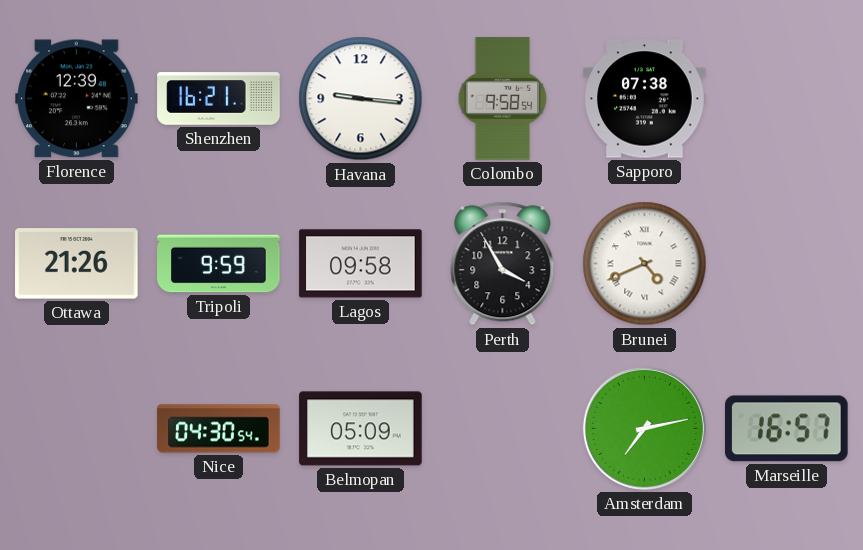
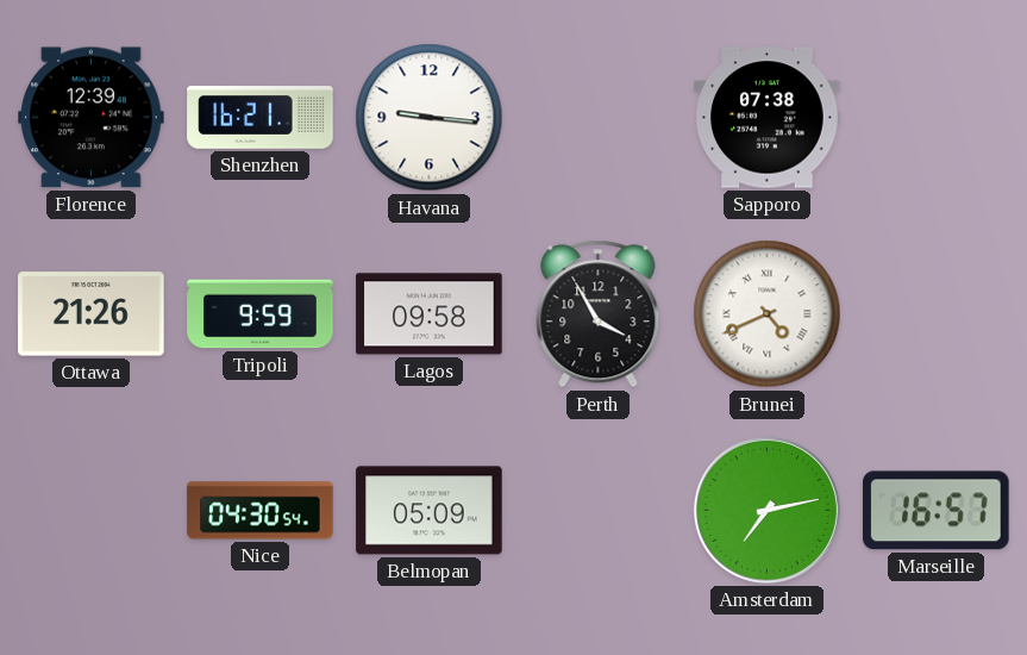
Colombo: 9:58 -> none
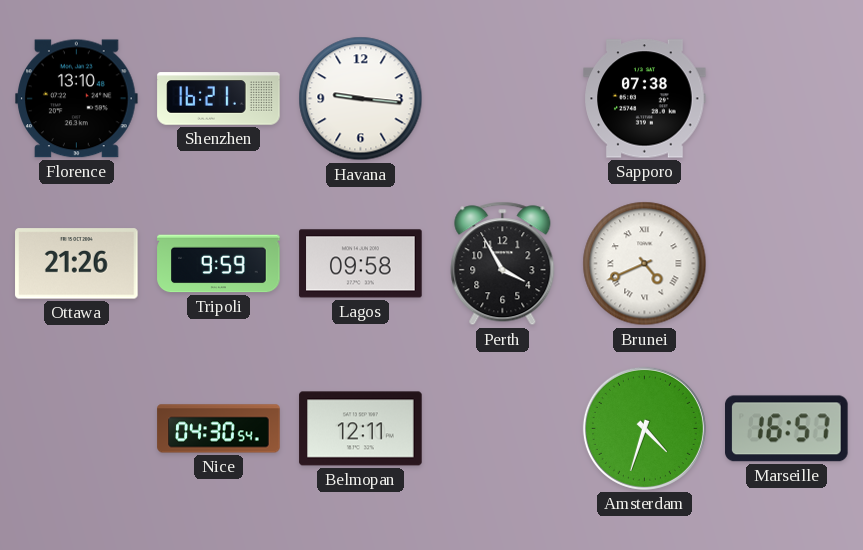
Florence: 12:39 -> 13:10
Belmopan: 05:09 -> 12:11
Amsterdam: 7:13 -> 4:33
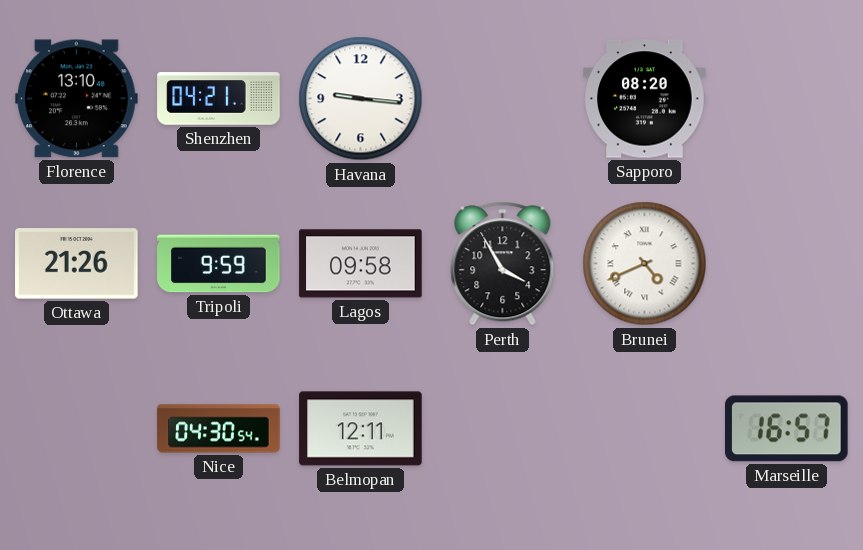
Shenzhen: 16:21 -> 04:21
Sapporo: 07:38 -> 08:20
Amsterdam: 4:33 -> none
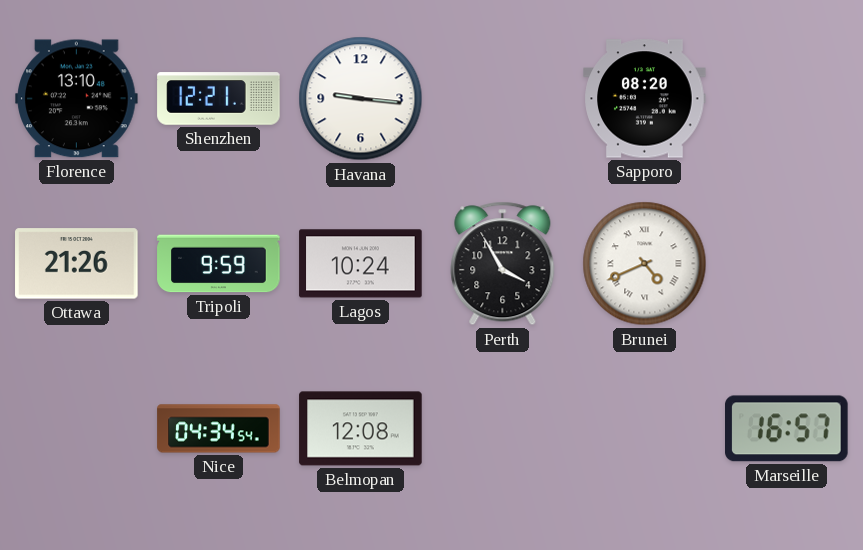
Shenzhen: 04:21 -> 12:21
Lagos: 09:58 -> 10:24
Nice: 04:30 -> 04:34
Belmopan: 12:11 -> 12:08
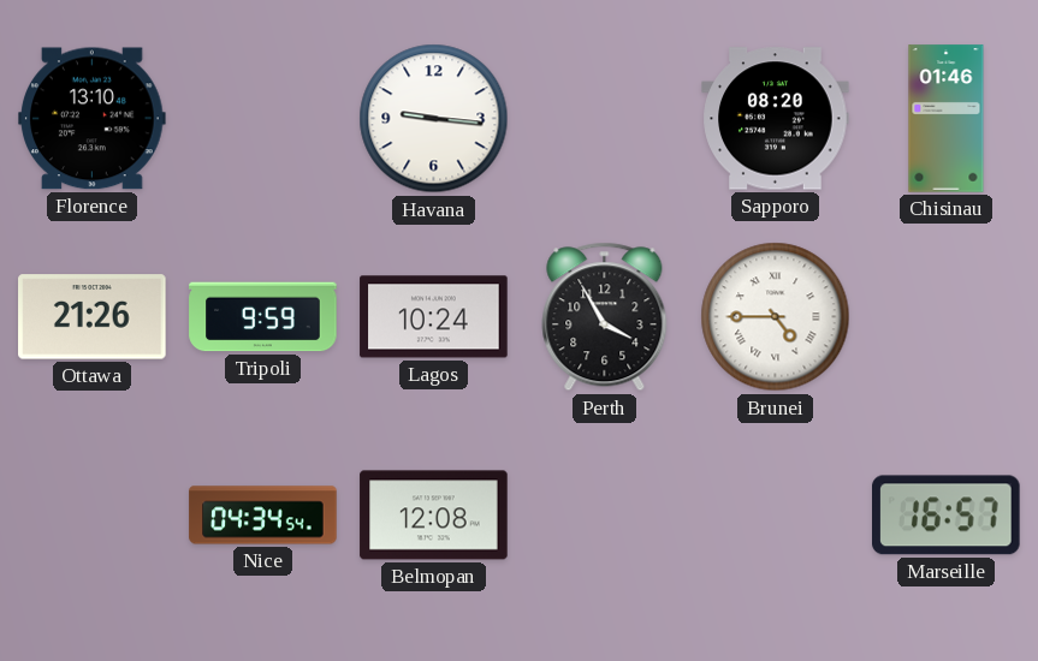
Shenzhen: 12:21 -> none
Chisinau: none -> 01:46
Brunei: 4:41 -> 4:45
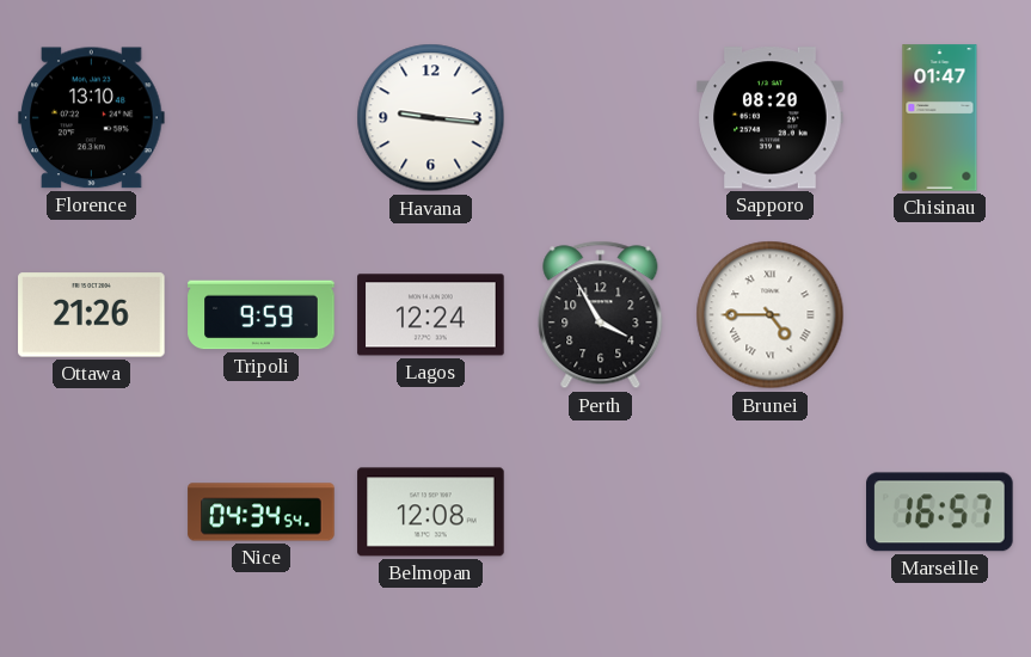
Chisinau: 01:46 -> 01:47
Lagos: 10:24 -> 12:24
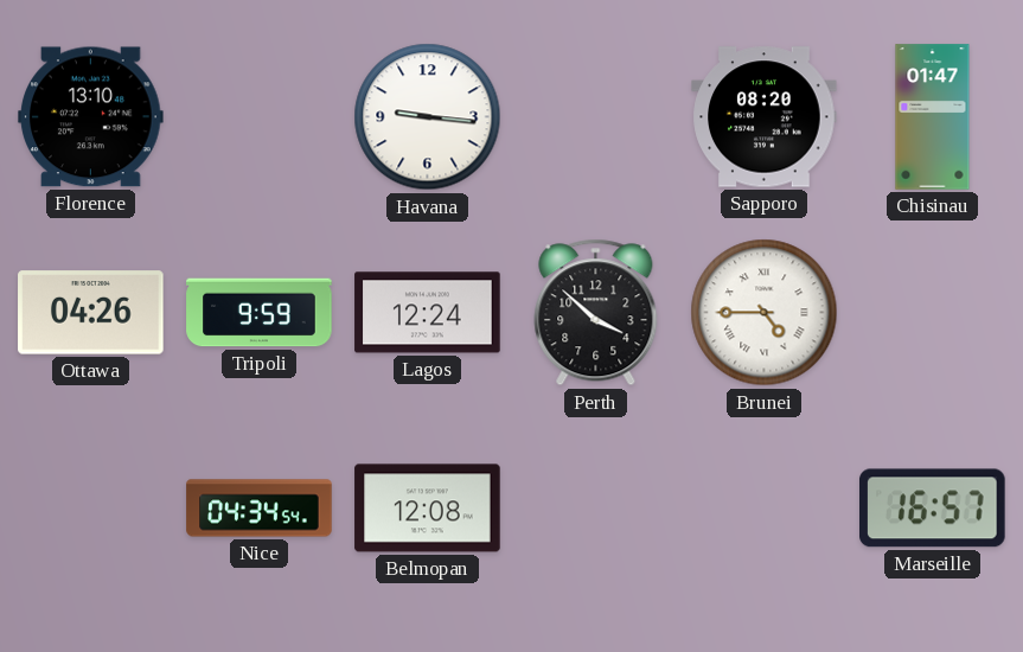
Ottawa: 21:26 -> 04:26
Perth: 3:55 -> 3:52
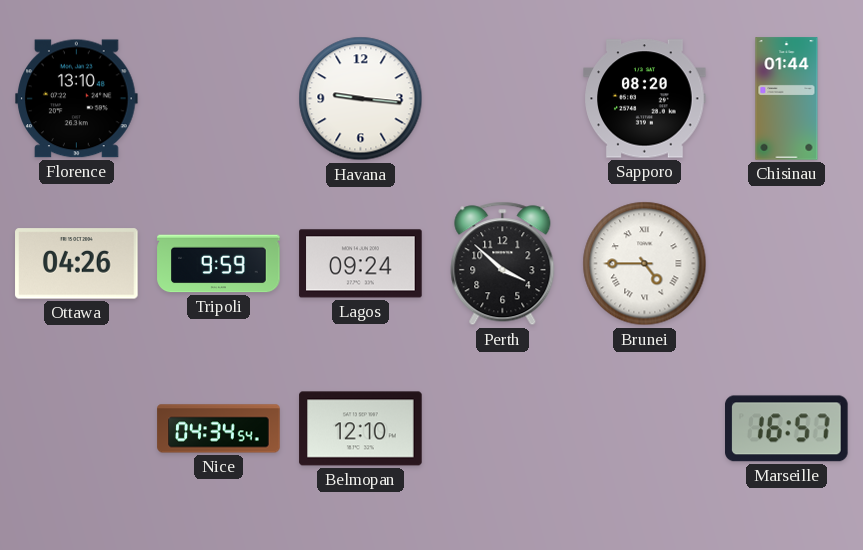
Chisinau: 01:47 -> 01:44
Lagos: 12:24 -> 09:24
Belmopan: 12:08 -> 12:10
